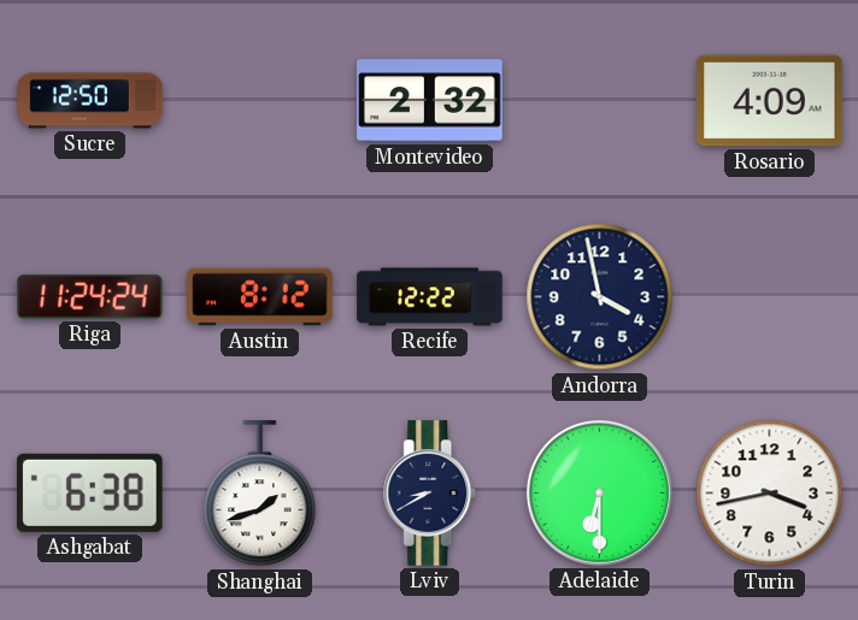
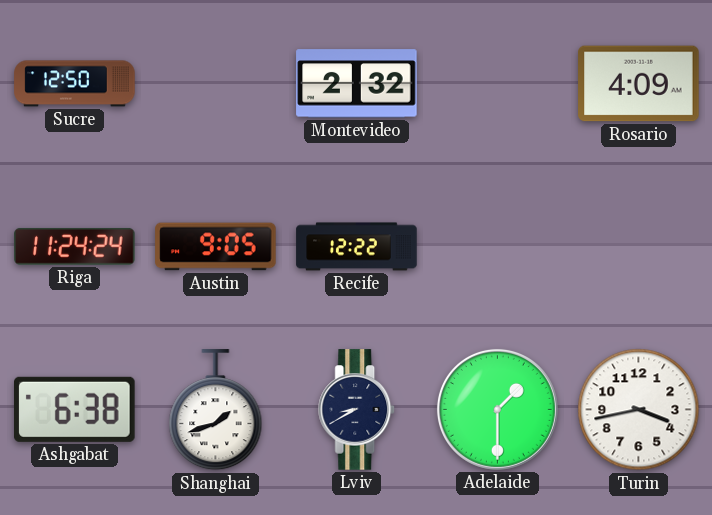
Austin: 8:12 -> 9:05
Andorra: 3:58 -> none
Adelaide: 6:30 -> 1:30
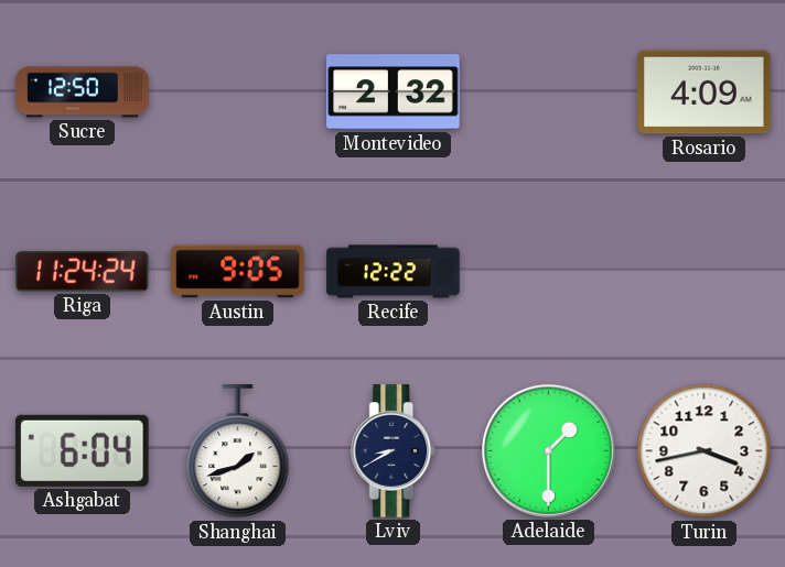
Ashgabat: 6:38 -> 6:04
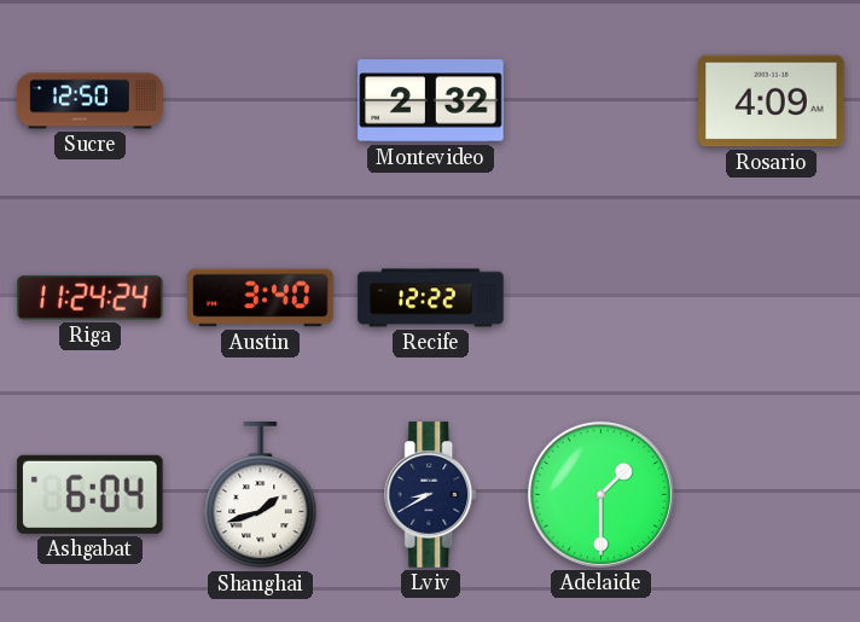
Austin: 9:05 -> 3:40
Turin: 3:43 -> none
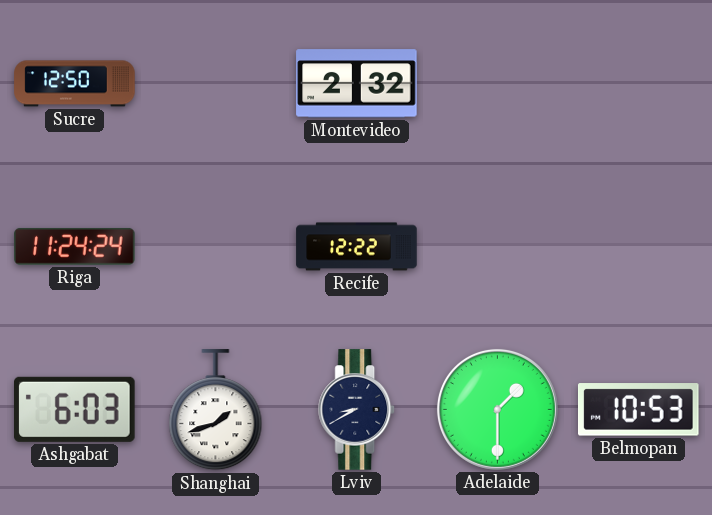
Rosario: 4:09 -> none
Austin: 3:40 -> none
Ashgabat: 6:04 -> 6:03
Belmopan: none -> 10:53
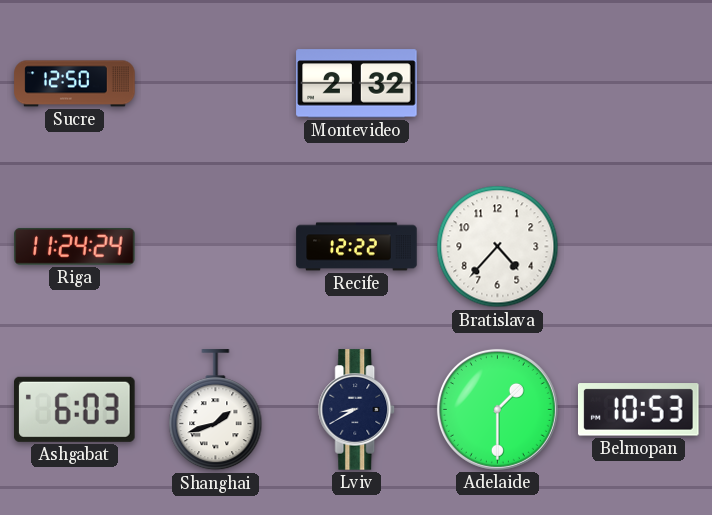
Bratislava: none -> 4:37
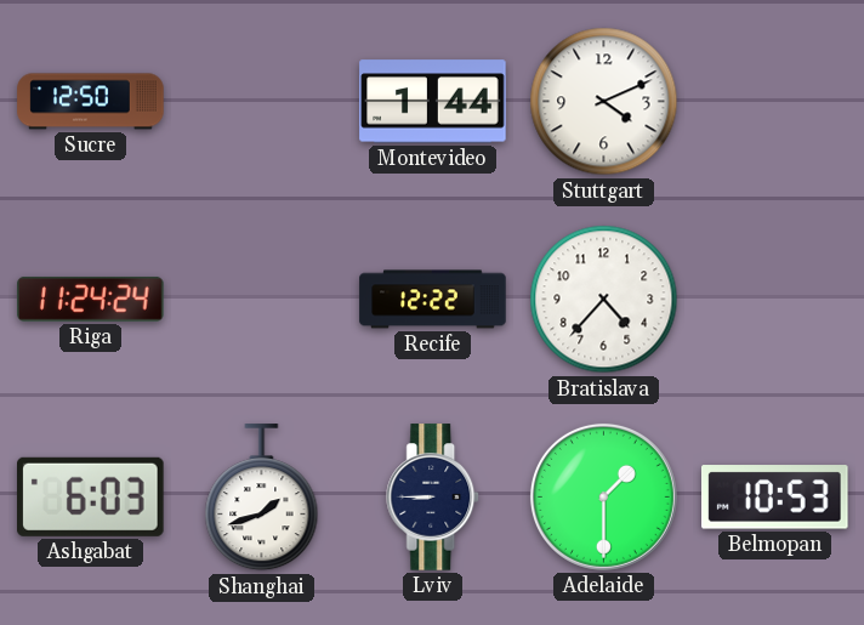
Montevideo: 2:32 -> 1:44
Stuttgart: none -> 4:11
Lviv: 8:40 -> 8:45
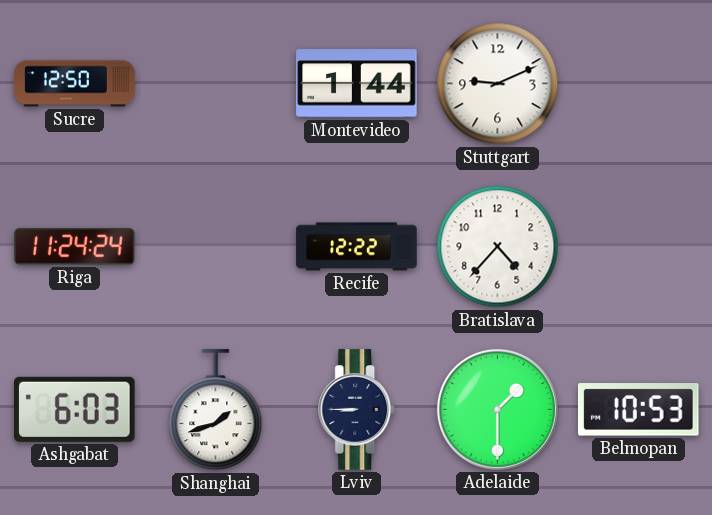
Stuttgart: 4:11 -> 9:11
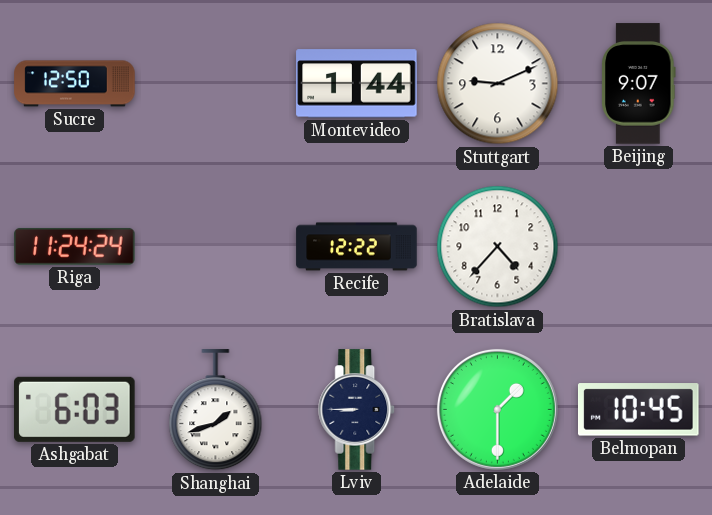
Beijing: none -> 9:07
Belmopan: 10:53 -> 10:45
